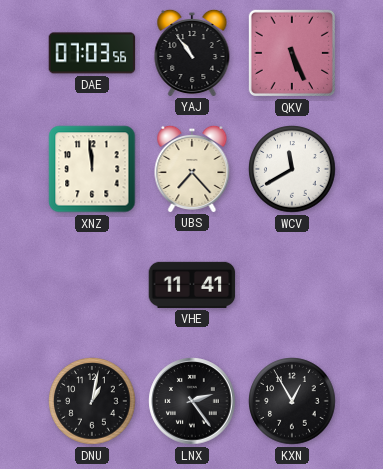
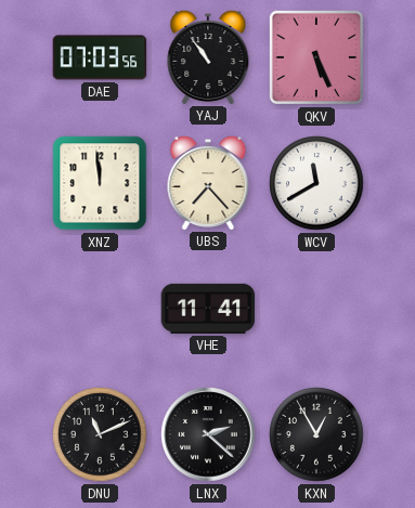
DNU: 1:02 -> 11:11
LNX: 2:24 -> 2:22
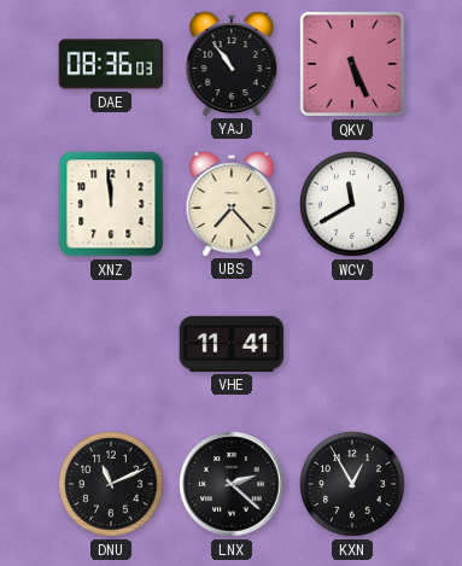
DAE: 07:03 -> 08:36
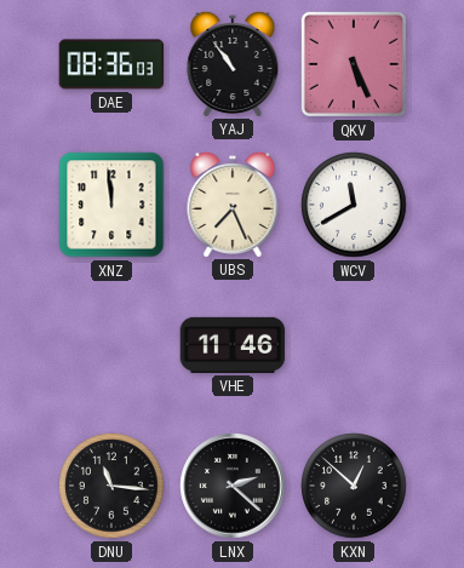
UBS: 7:23 -> 7:26
VHE: 11:41 -> 11:46
DNU: 11:11 -> 11:16
KXN: 12:55 -> 12:52
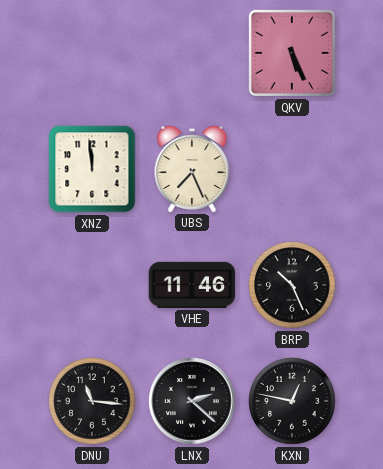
DAE: 08:36 -> none
YAJ: 10:54 -> none
WCV: 11:40 -> none
BRP: none -> 10:26
KXN: 12:52 -> 12:47
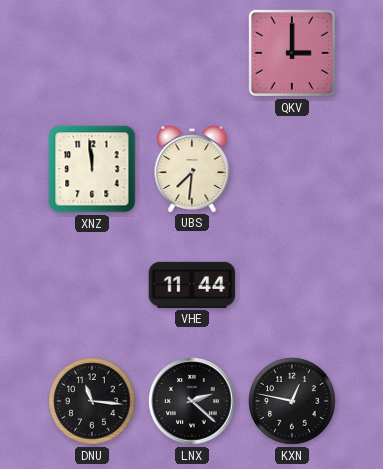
QKV: 5:26 -> 3:00
UBS: 7:26 -> 7:31
VHE: 11:46 -> 11:44
BRP: 10:26 -> none
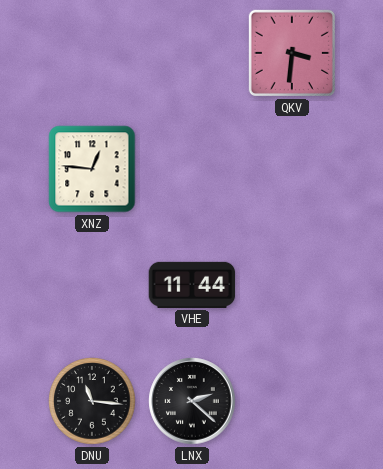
QKV: 3:00 -> 3:31
XNZ: 11:59 -> 12:46
UBS: 7:31 -> none
KXN: 12:47 -> none
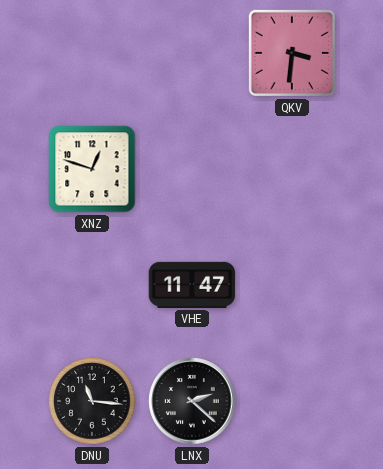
XNZ: 12:46 -> 12:48
VHE: 11:44 -> 11:47
